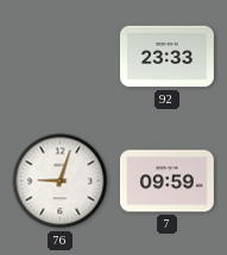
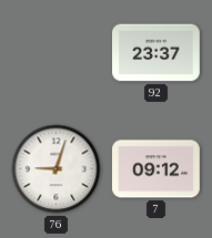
92: 23:33 -> 23:37
7: 09:59 -> 09:12
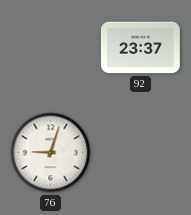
7: 09:12 -> none
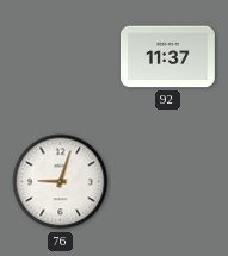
92: 23:37 -> 11:37
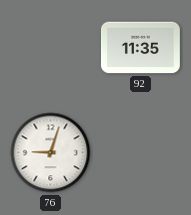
92: 11:37 -> 11:35
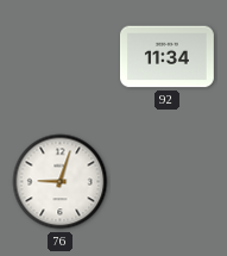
92: 11:35 -> 11:34
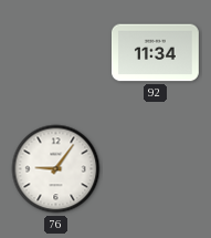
76: 9:03 -> 9:06
